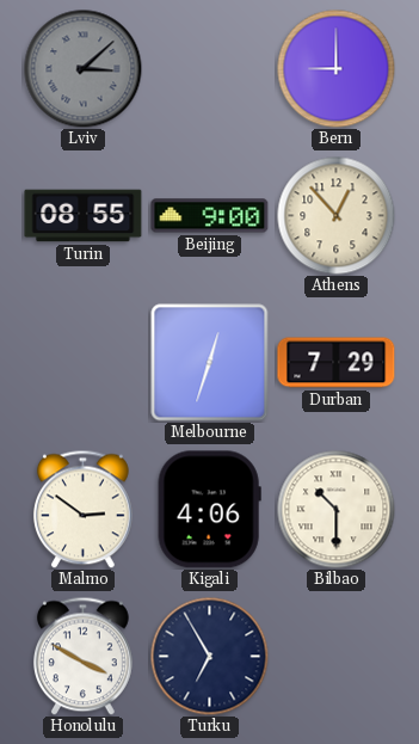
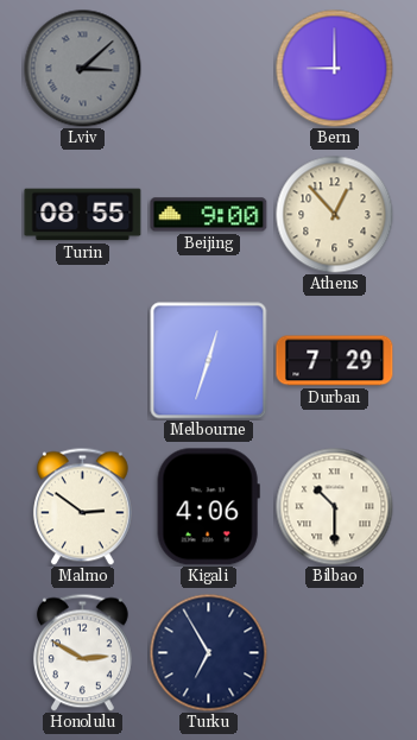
Honolulu: 3:50 -> 2:50
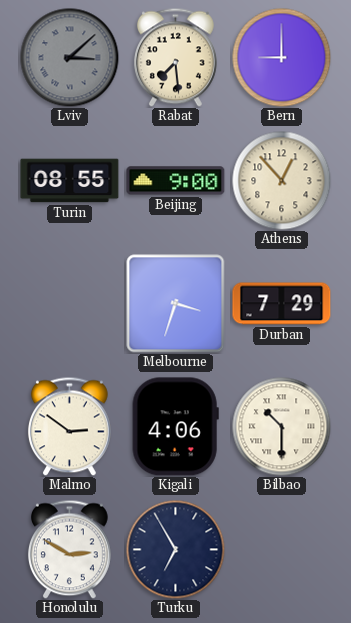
Rabat: none -> 7:29
Melbourne: 12:33 -> 3:33
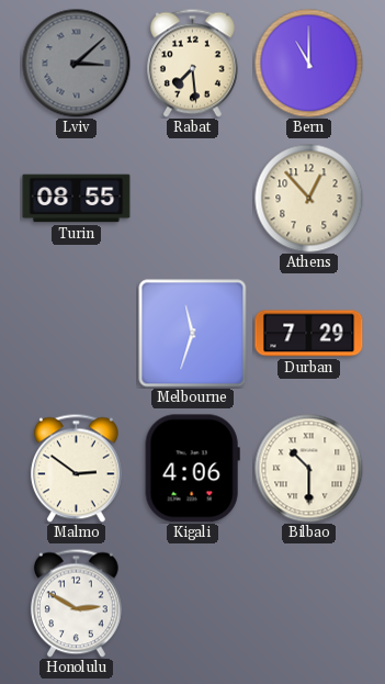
Bern: 9:00 -> 11:00
Beijing: 9:00 -> none
Melbourne: 3:33 -> 11:33
Turku: 6:55 -> none
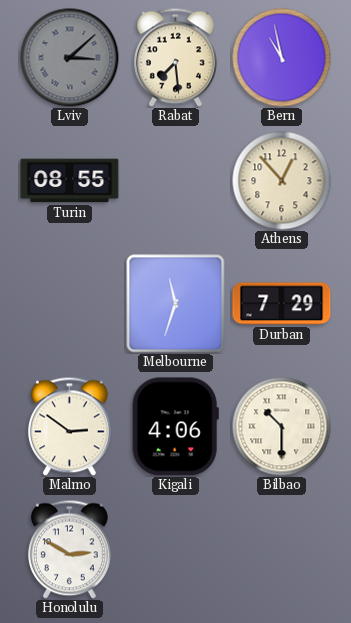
Bern: 11:00 -> 10:58
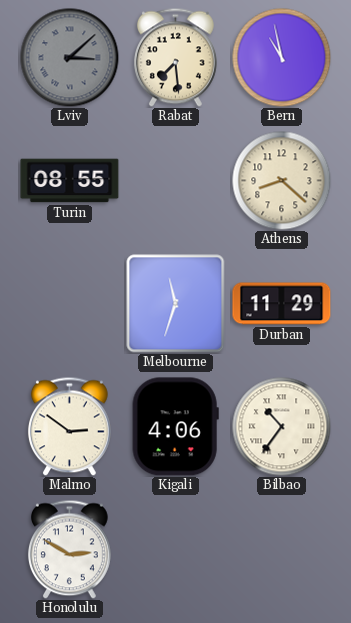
Athens: 12:53 -> 8:22
Durban: 7:29 -> 11:29
Bilbao: 10:30 -> 10:36
